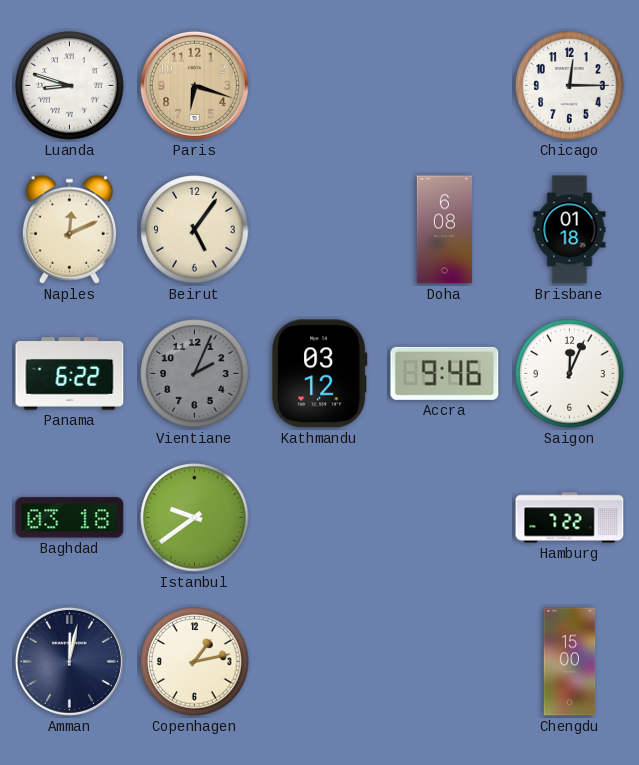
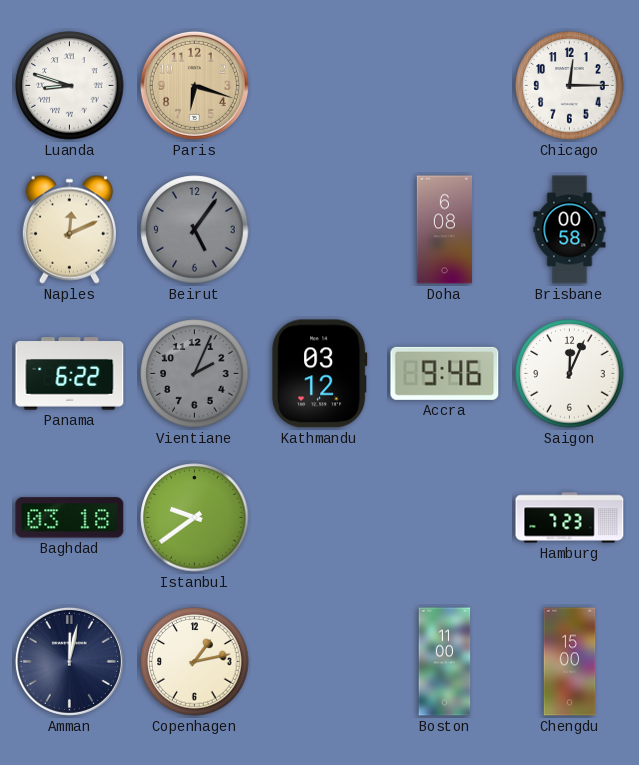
Beirut dial: cream -> grey
Brisbane: 01:18 -> 00:58
Hamburg: 7:22 -> 7:23
Boston: none -> 11:00
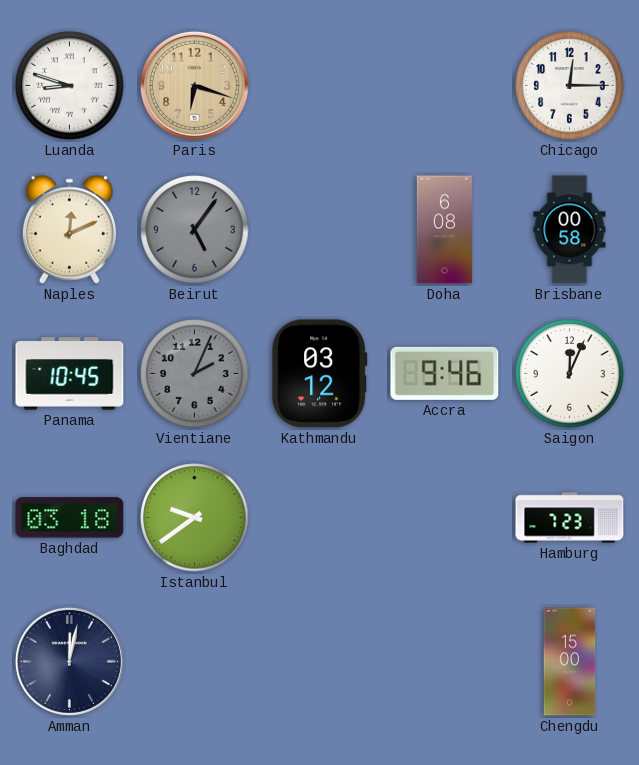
Panama: 6:22 -> 10:45
Copenhagen: 1:13 -> none
Boston: 11:00 -> none
